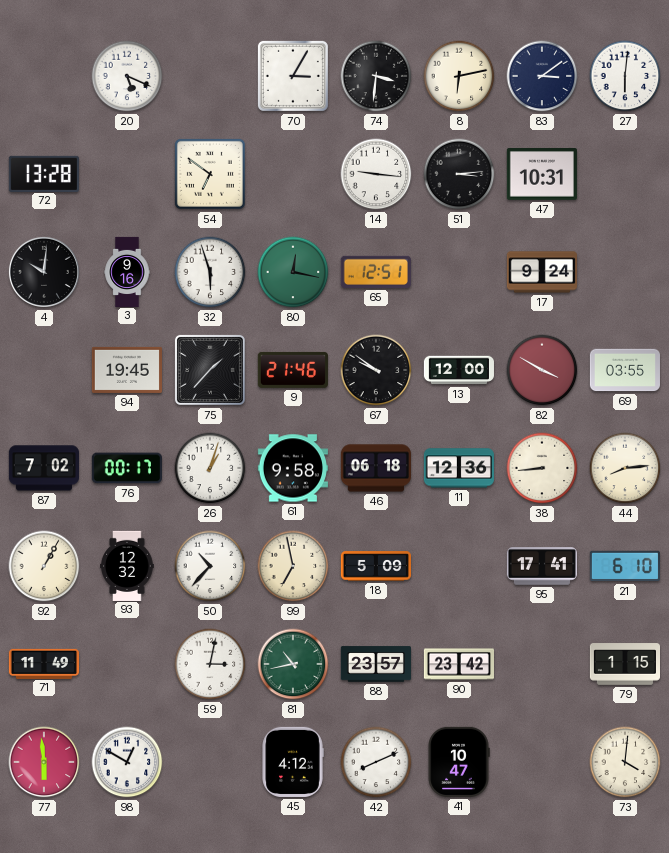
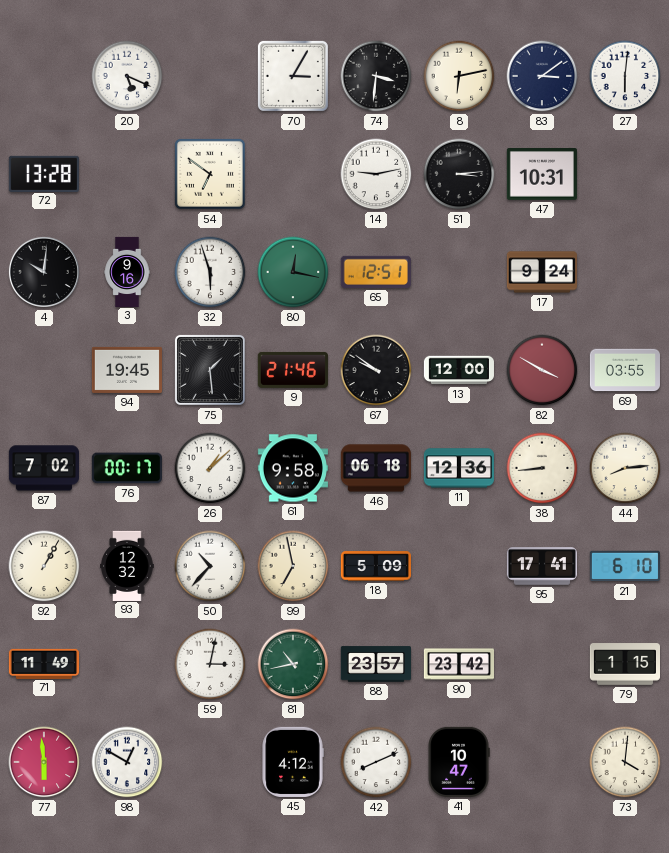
14: 9:16 -> 9:13
75: 1:37 -> 1:29
26: 1:03 -> 1:08
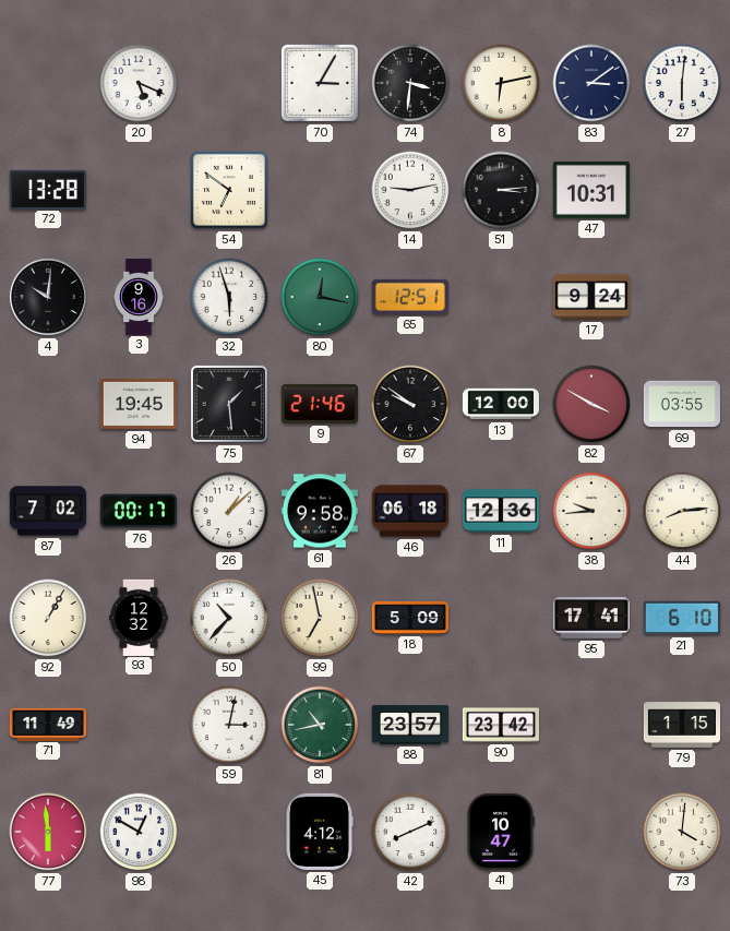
38: 8:44 -> 9:44
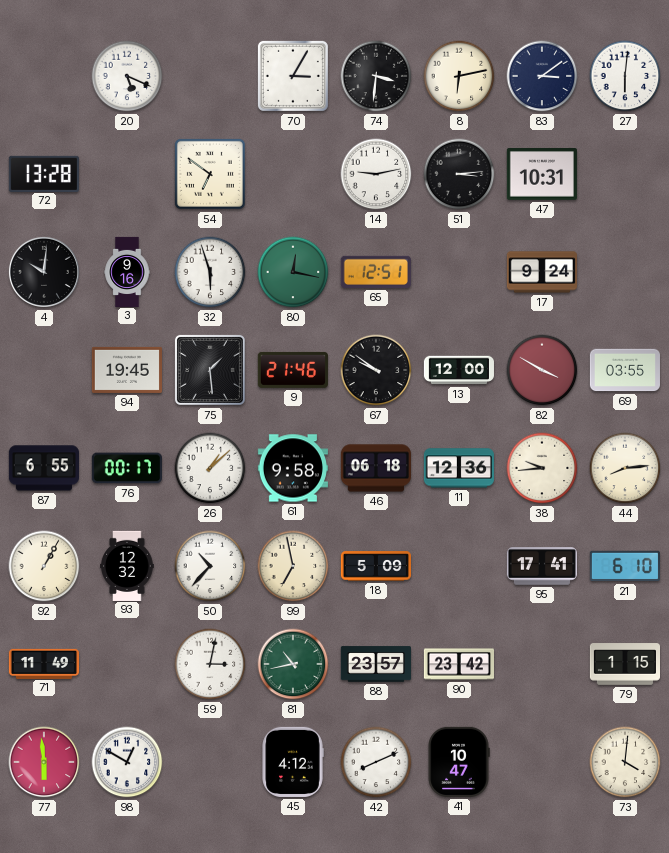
87: 7:02 -> 6:55
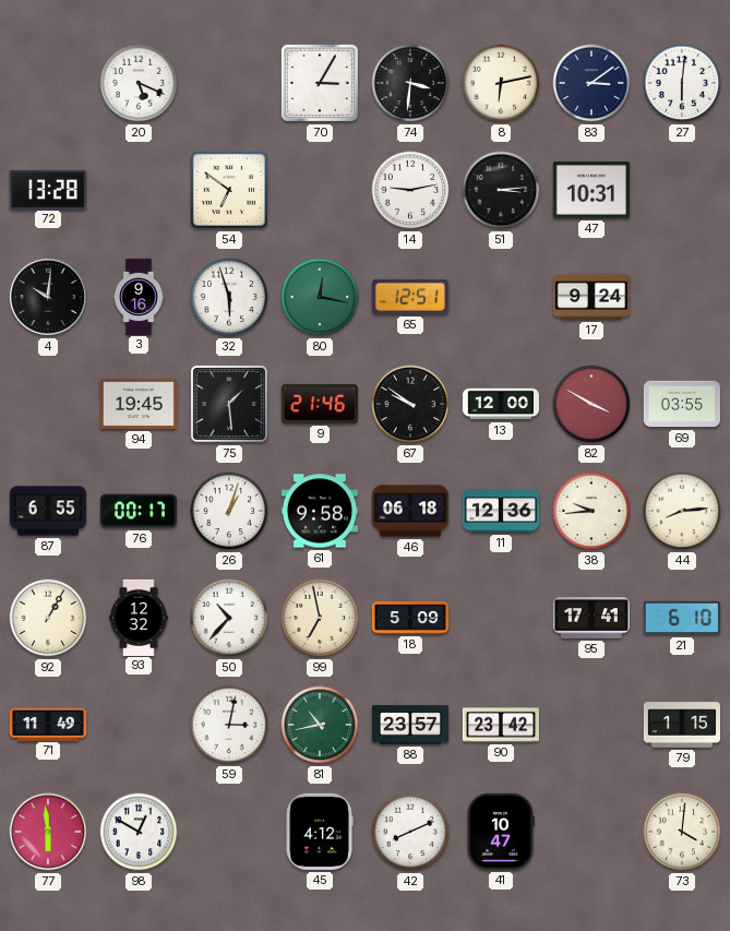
26: 1:08 -> 1:03
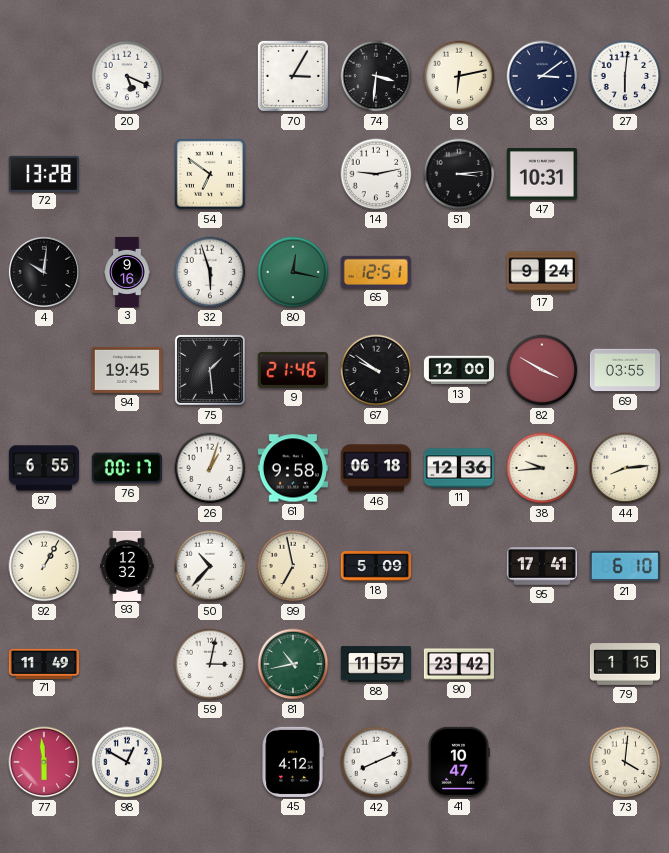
88: 23:57 -> 11:57
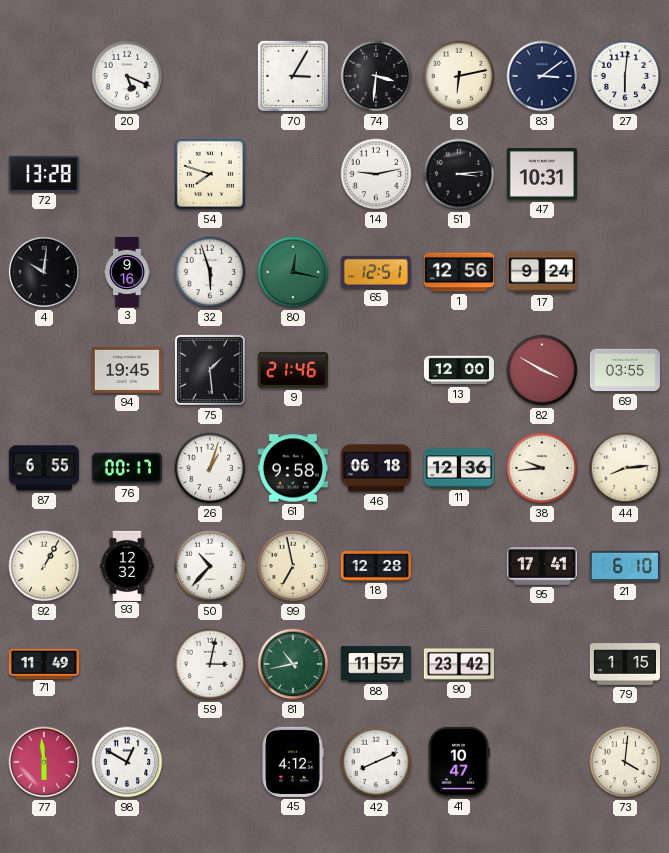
54: 6:51 -> 7:48
1: none -> 12:56
67: 9:51 -> none
18: 5:09 -> 12:28
